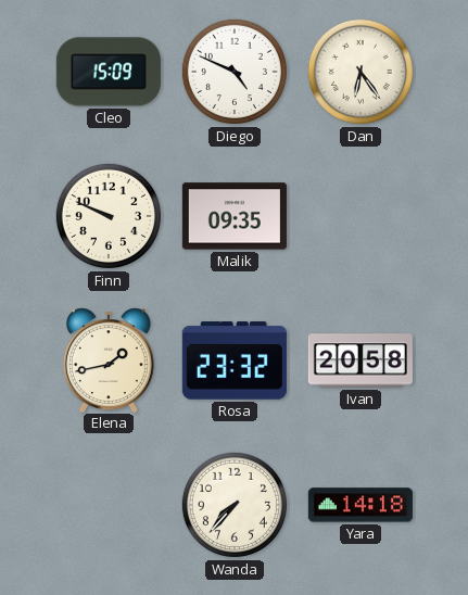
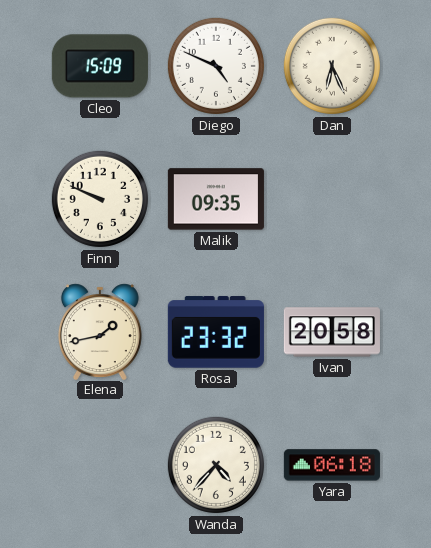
Dan: 6:24 -> 6:26
Wanda: 7:37 -> 4:37
Yara: 14:18 -> 06:18
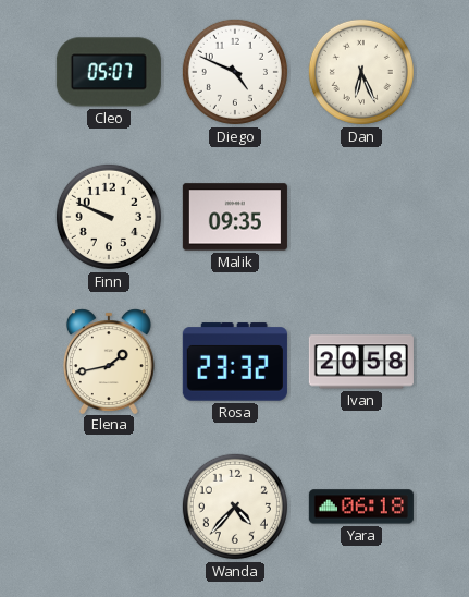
Cleo: 15:09 -> 05:07
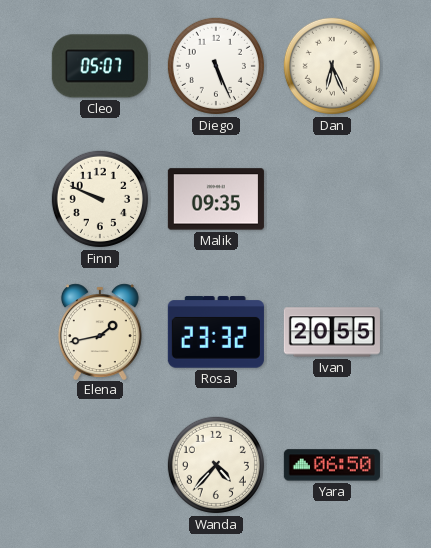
Diego: 4:49 -> 5:26
Ivan: 20:58 -> 20:55
Yara: 06:18 -> 06:50
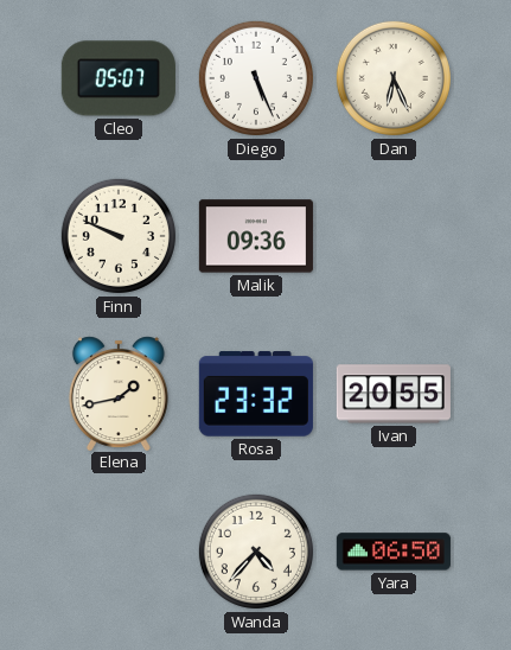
Malik: 09:35 -> 09:36
